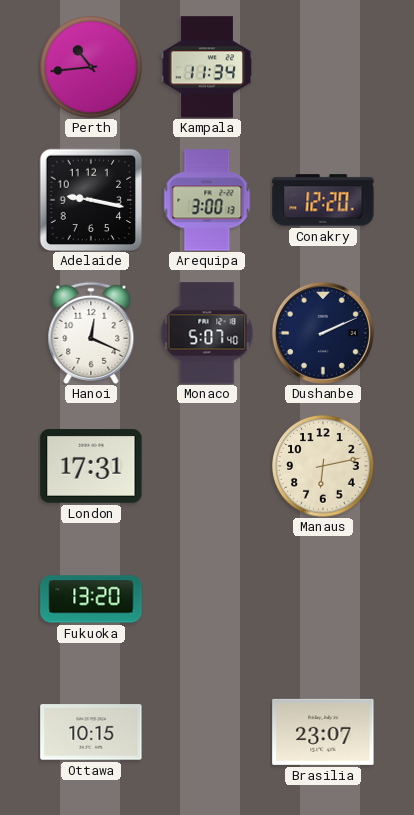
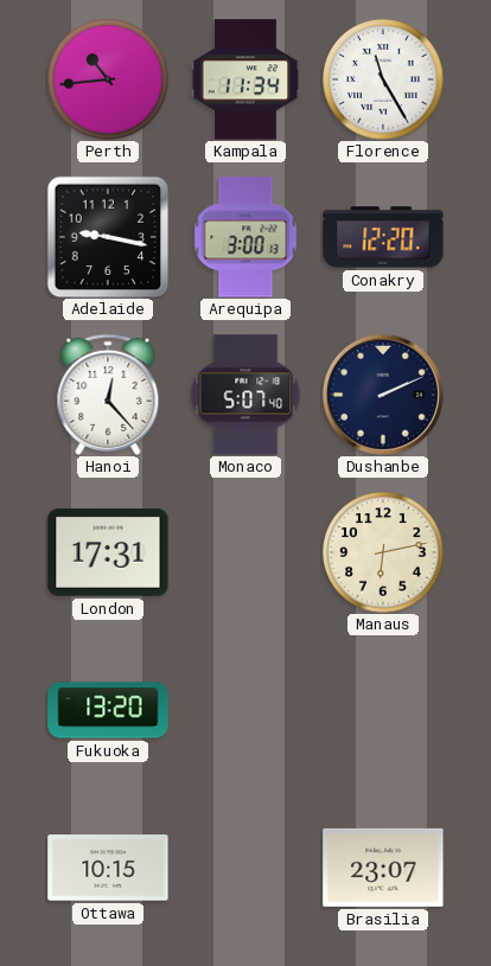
Florence: none -> 11:25
Hanoi: 12:19 -> 12:23
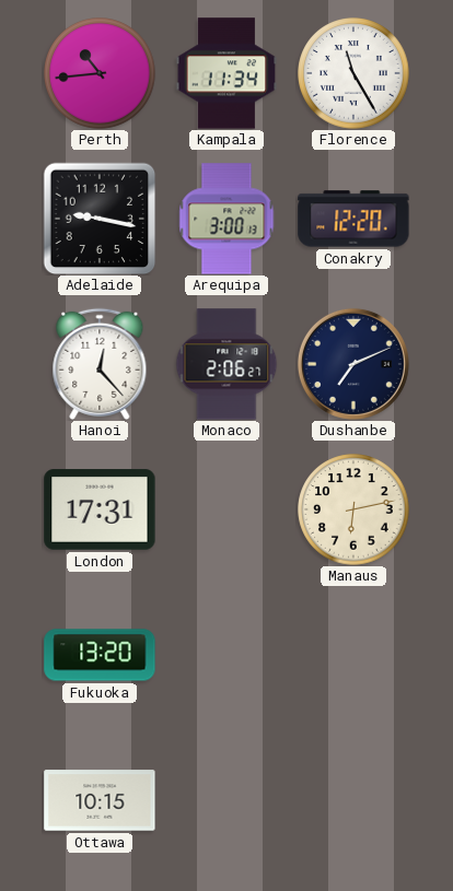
Monaco: 5:07 -> 2:06
Dushanbe: 2:11 -> 7:11
Brasilia: 23:07 -> none
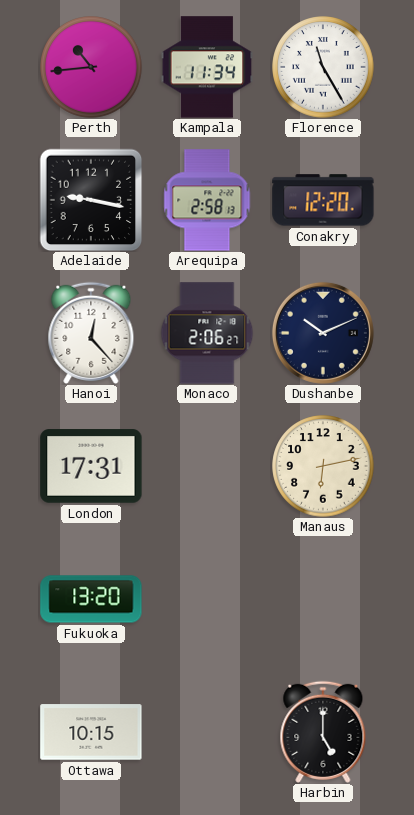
Arequipa: 3:00 -> 2:58
Dushanbe: 7:11 -> 10:11
Harbin: none -> 5:00
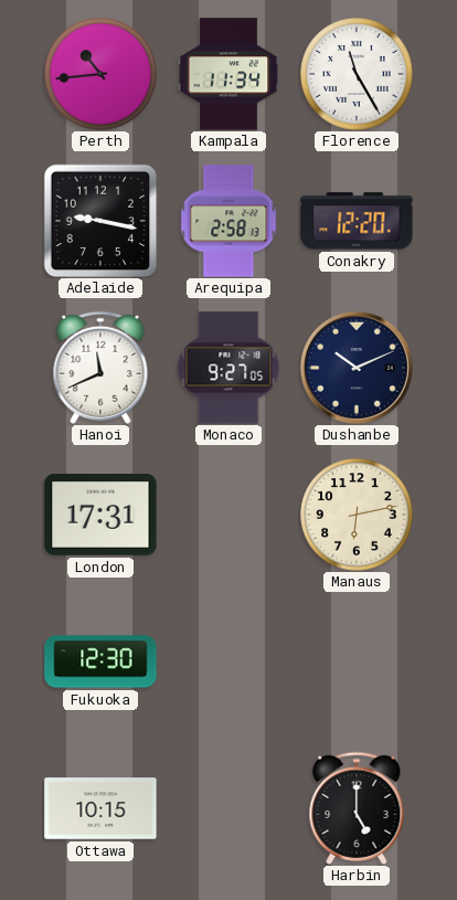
Hanoi: 12:23 -> 11:41
Monaco: 2:06 -> 9:27
Fukuoka: 13:20 -> 12:30
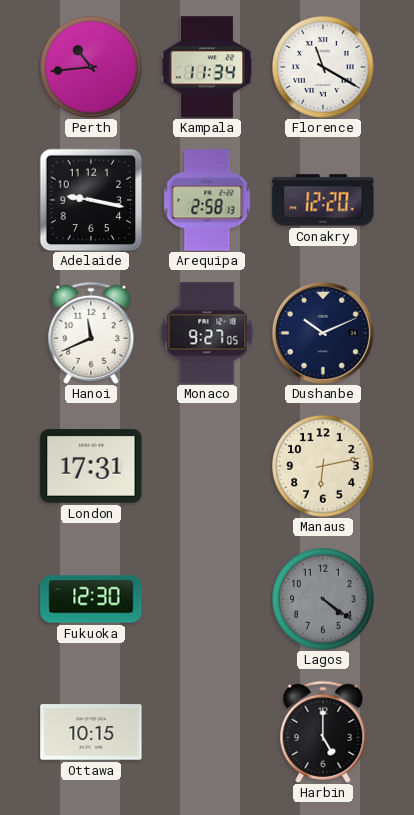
Florence: 11:25 -> 11:20
Lagos: none -> 4:21
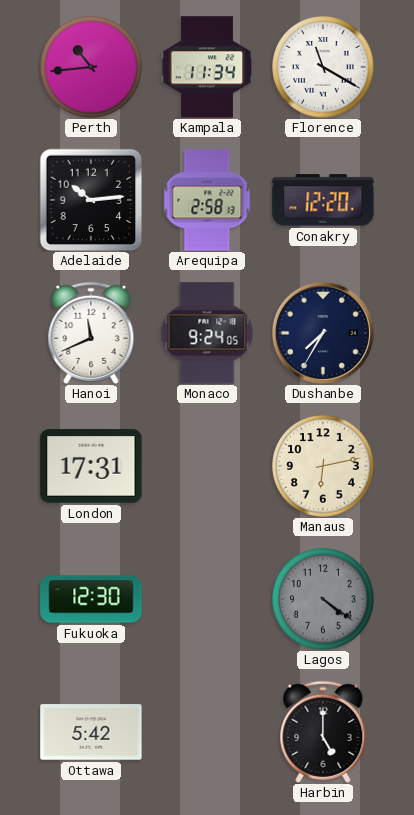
Adelaide: 9:17 -> 10:14
Monaco: 9:27 -> 9:24
Dushanbe: 10:11 -> 7:35
Ottawa: 10:15 -> 5:42
